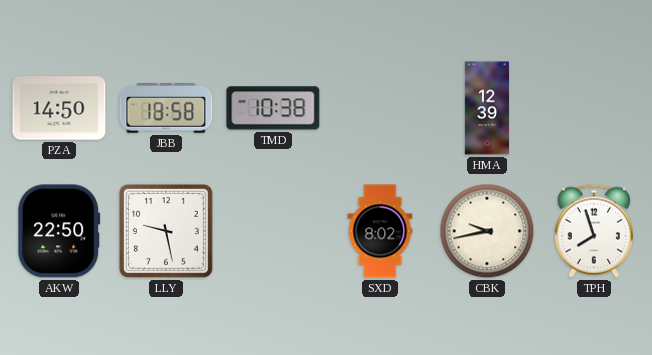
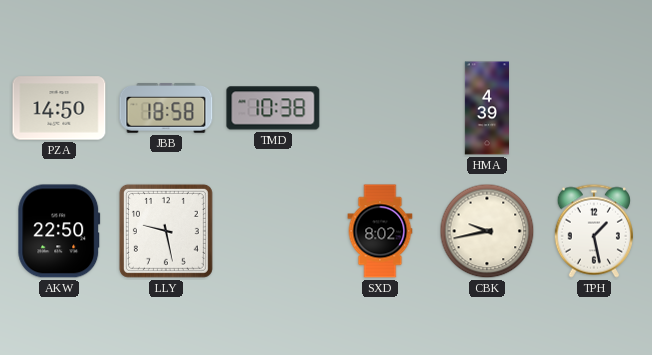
HMA: 12:39 -> 4:39
TPH: 7:57 -> 1:28
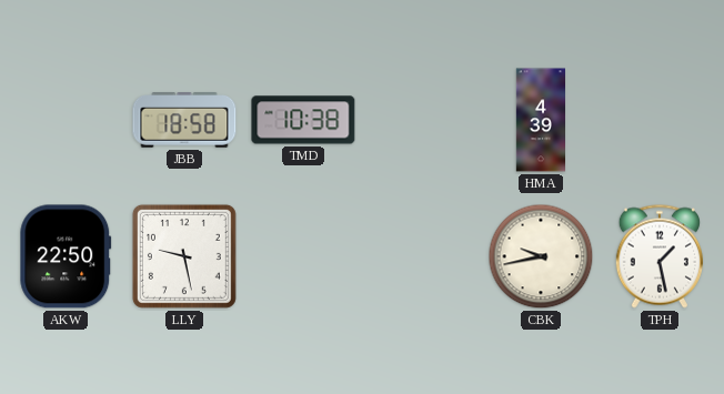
PZA: 14:50 -> none
SXD: 8:02 -> none
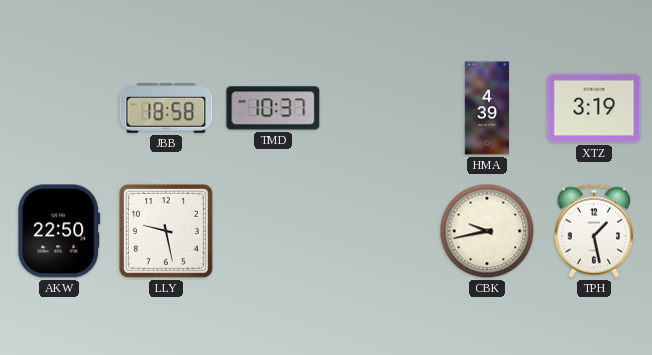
TMD: 10:38 -> 10:37
XTZ: none -> 3:19
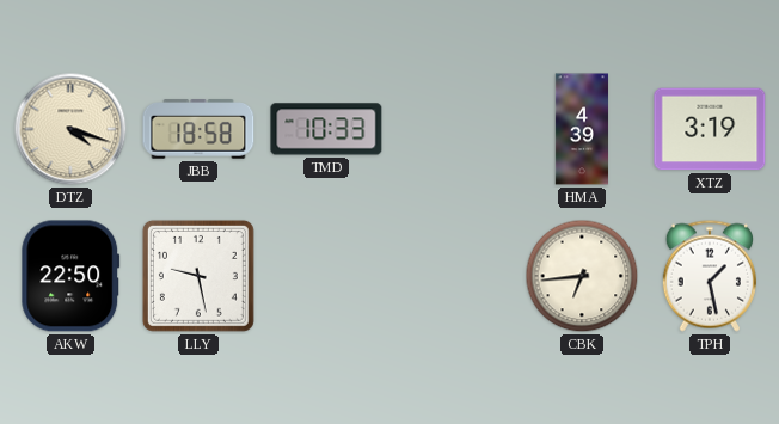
DTZ: none -> 4:18
TMD: 10:37 -> 10:33
CBK: 9:43 -> 6:44
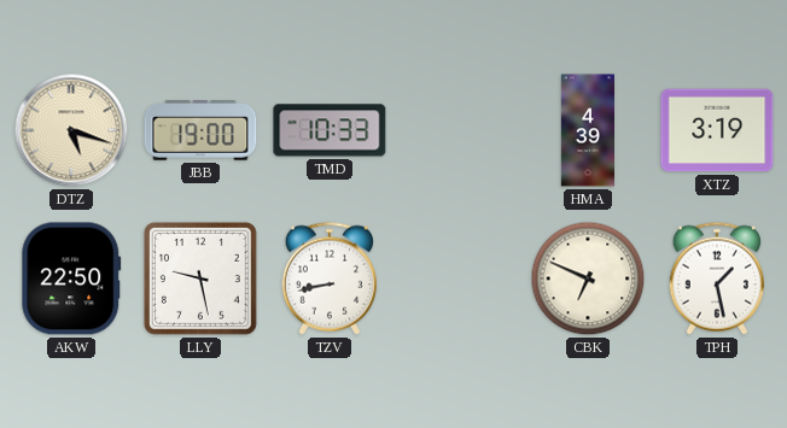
DTZ: 4:18 -> 5:18
JBB: 18:58 -> 19:00
TZV: none -> 8:43
CBK: 6:44 -> 6:49
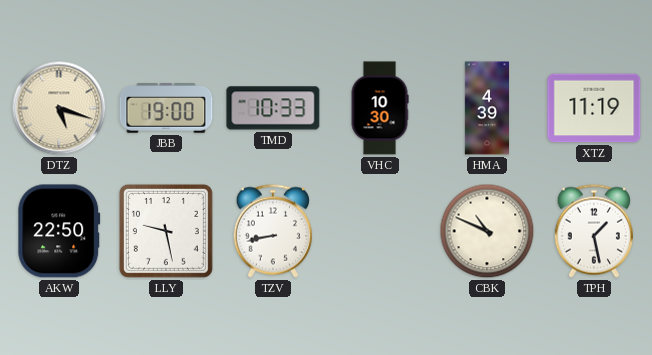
VHC: none -> 10:30
XTZ: 3:19 -> 11:19
CBK: 6:49 -> 10:49
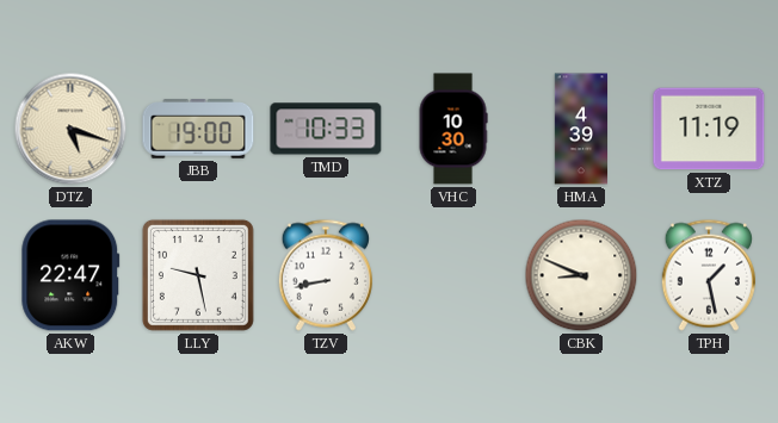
AKW: 22:50 -> 22:47
CBK: 10:49 -> 8:49
